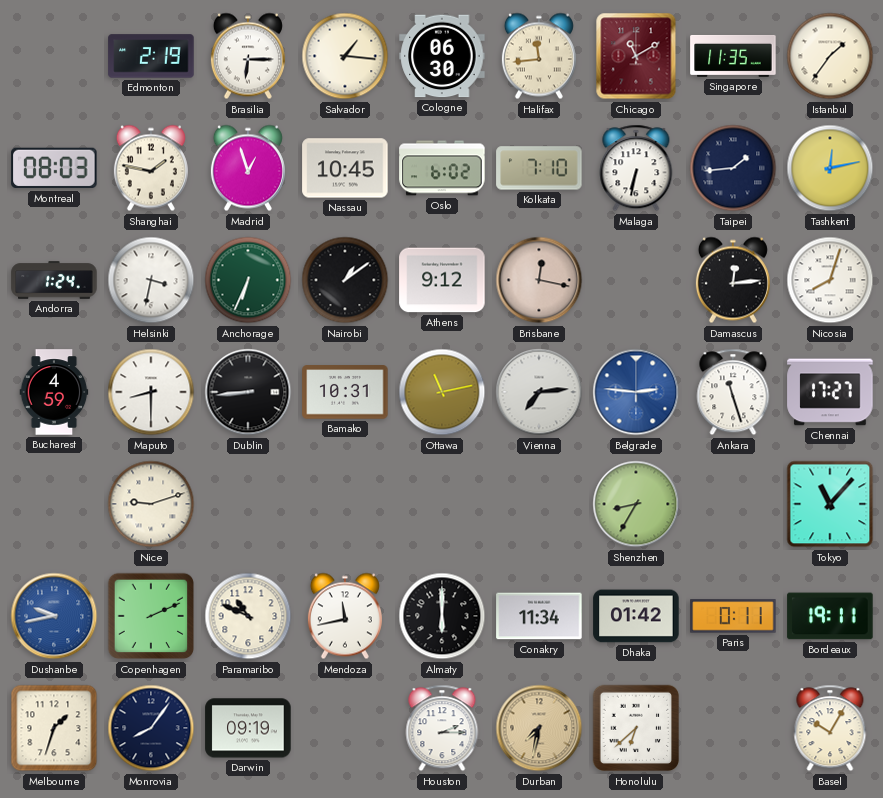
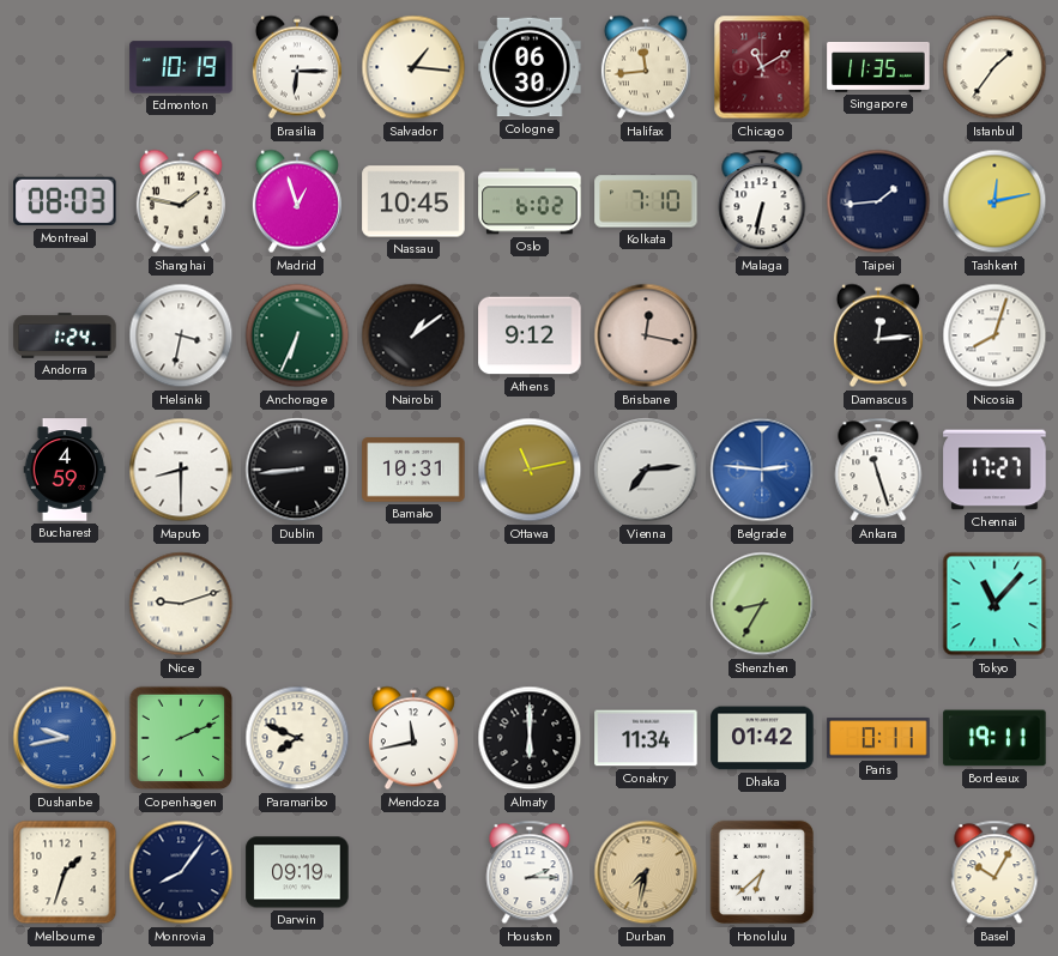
Edmonton: 2:19 -> 10:19
Paramaribo: 10:49 -> 7:49
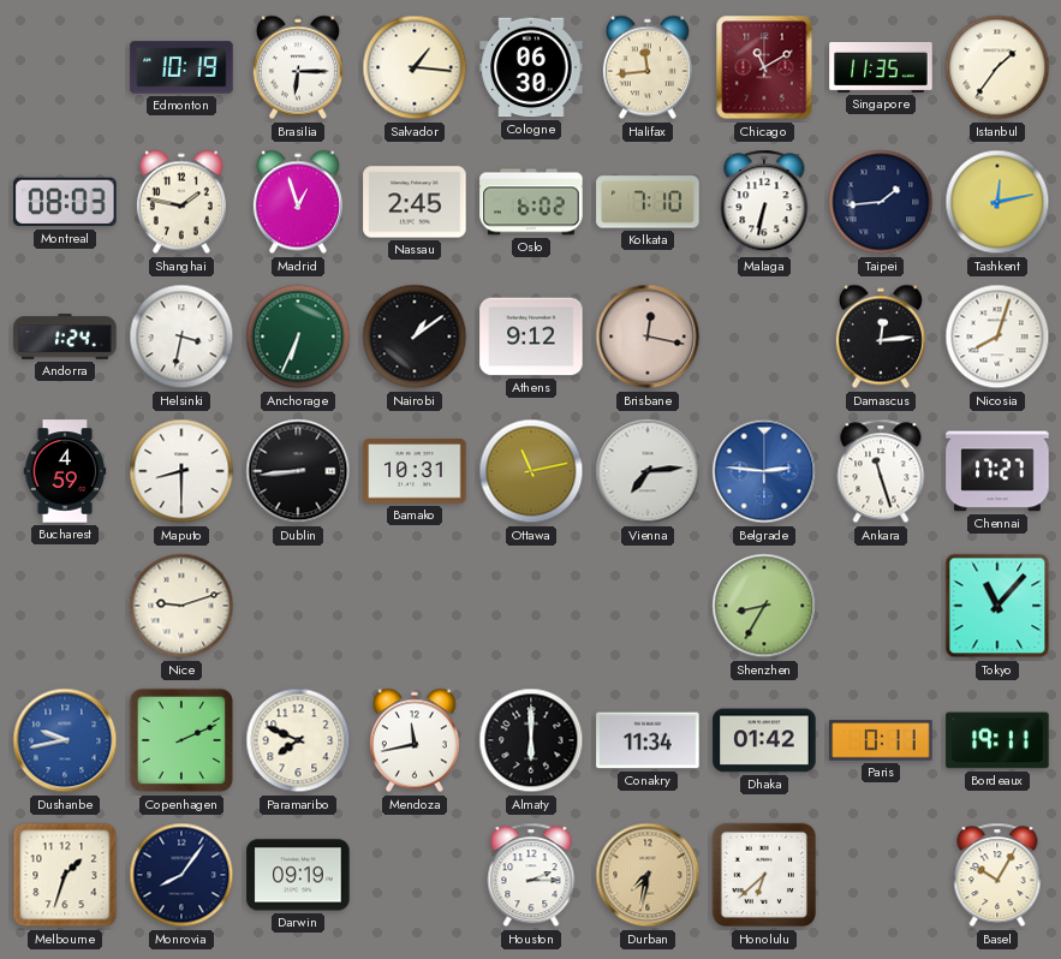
Nassau: 10:45 -> 2:45
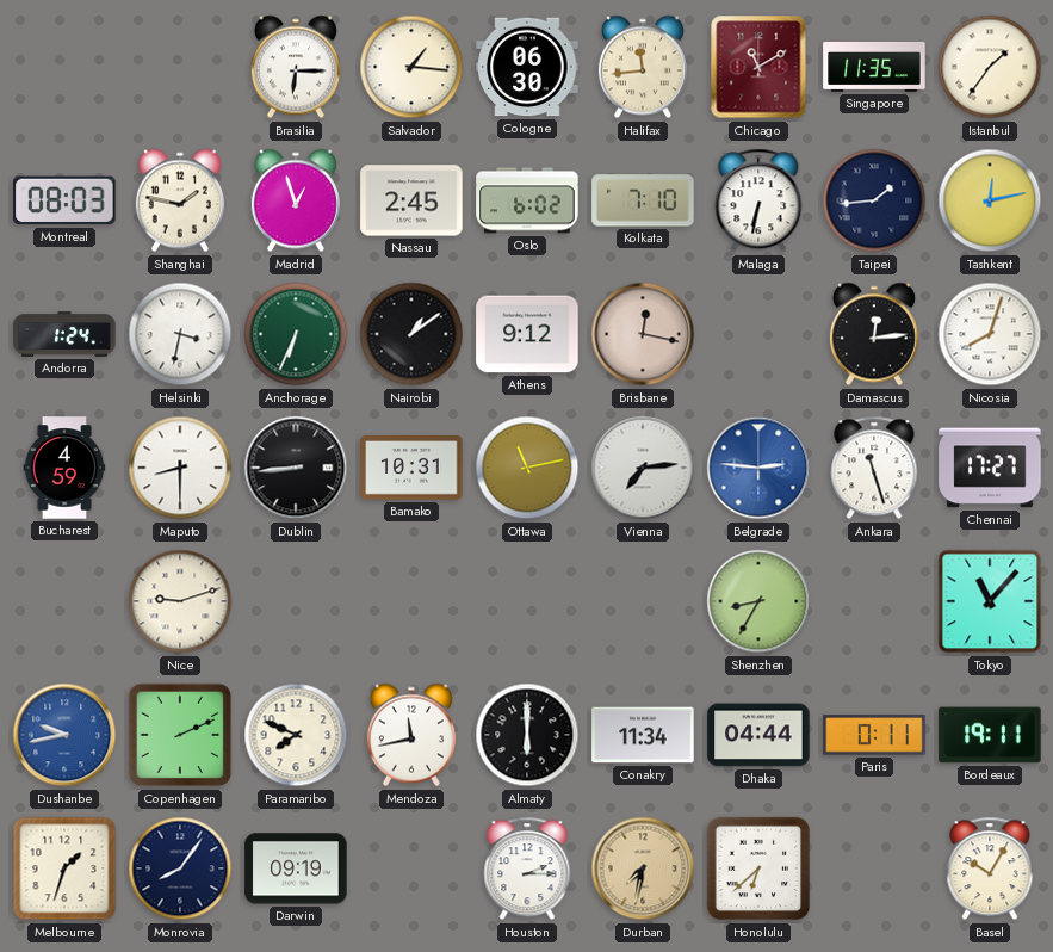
Edmonton: 10:19 -> none
Dhaka: 01:42 -> 04:44
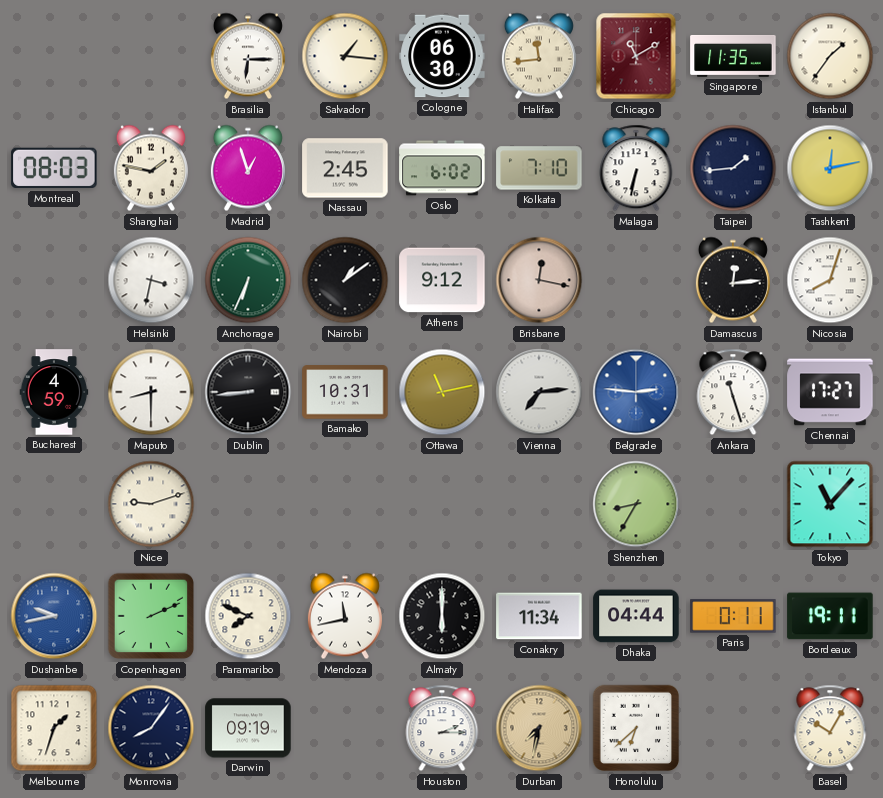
Andorra: 1:24 -> none
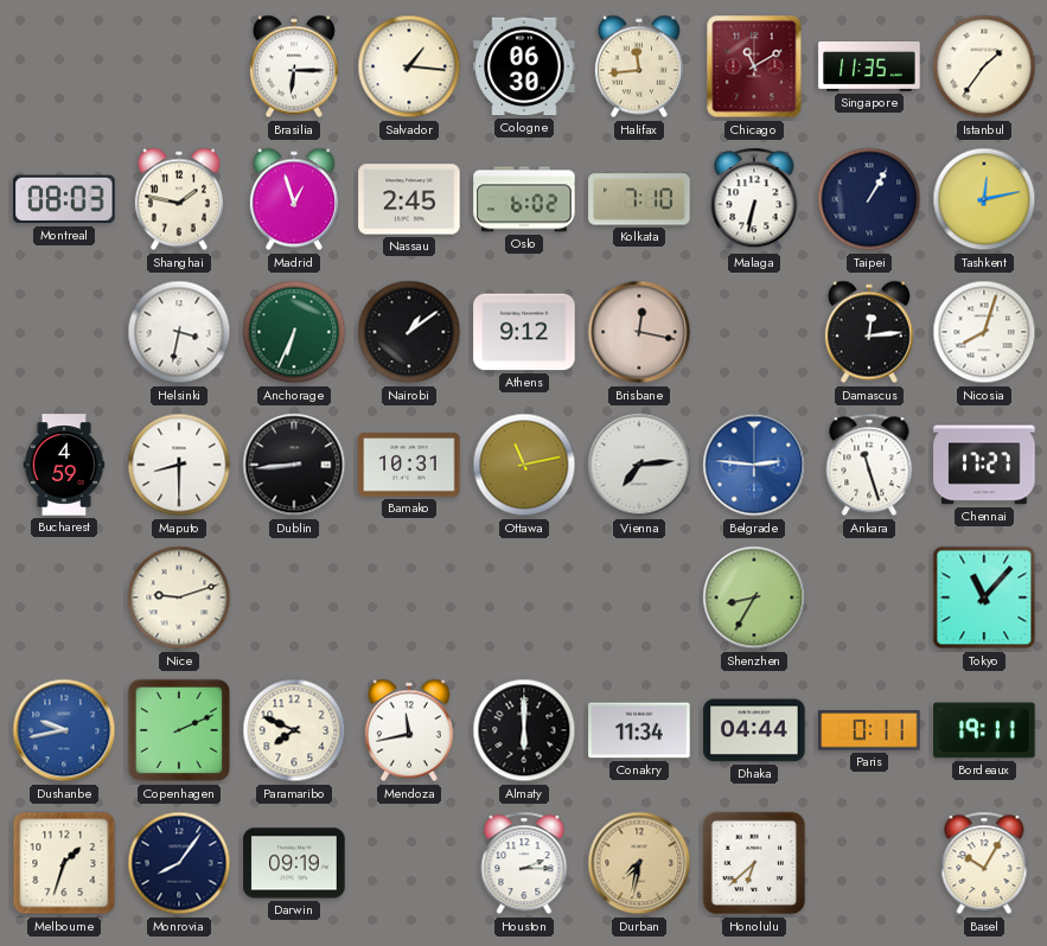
Taipei: 1:44 -> 1:05
